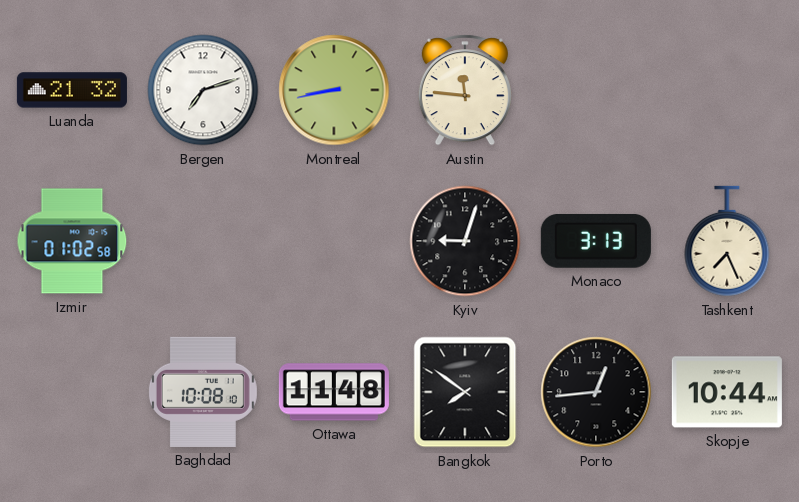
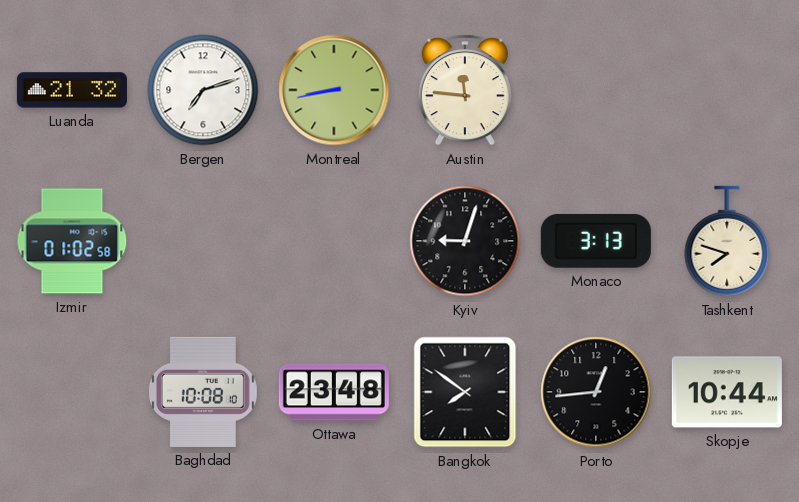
Tashkent: 7:26 -> 7:48
Ottawa: 11:48 -> 23:48
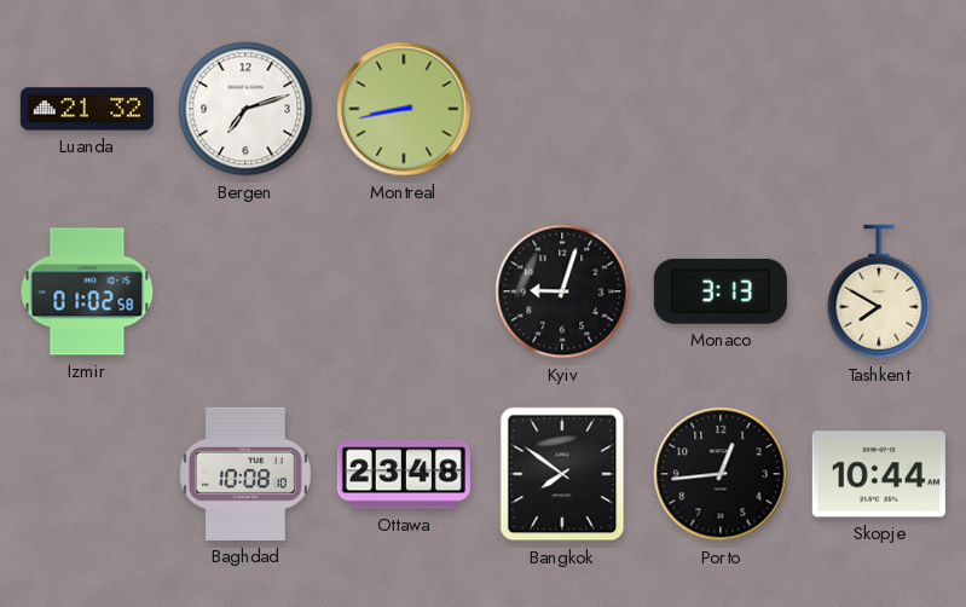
Austin: 11:46 -> none
Tashkent: 7:48 -> 7:50
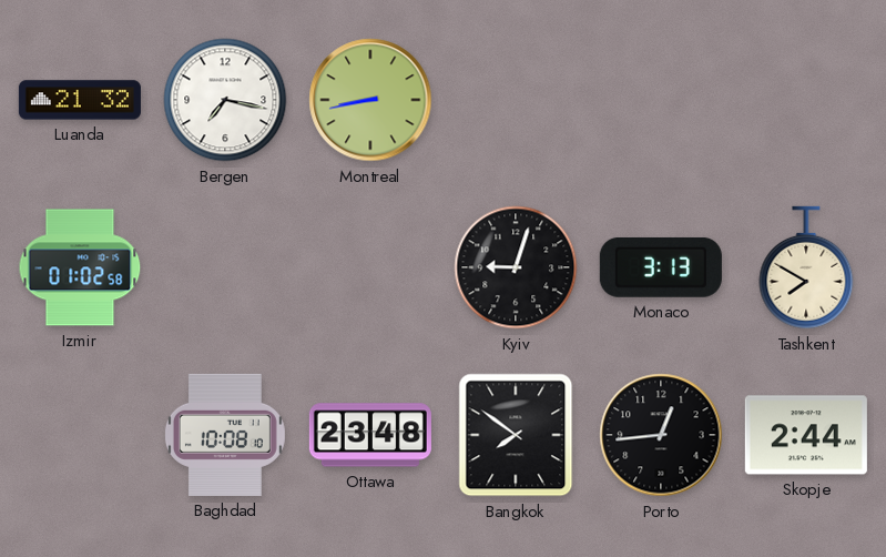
Bergen: 7:12 -> 7:17
Skopje: 10:44 -> 2:44
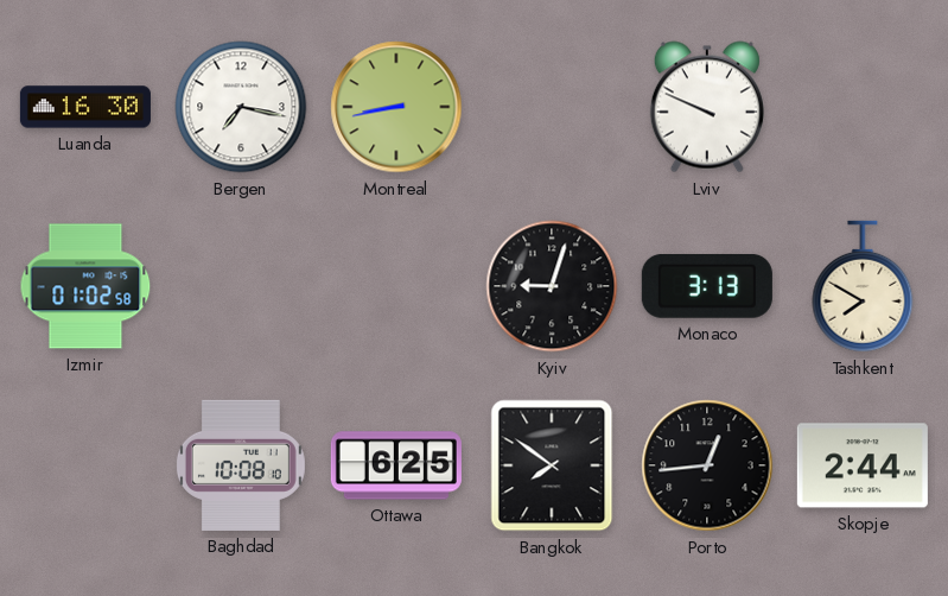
Luanda: 21:32 -> 16:30
Lviv: none -> 9:49
Ottawa: 23:48 -> 6:25
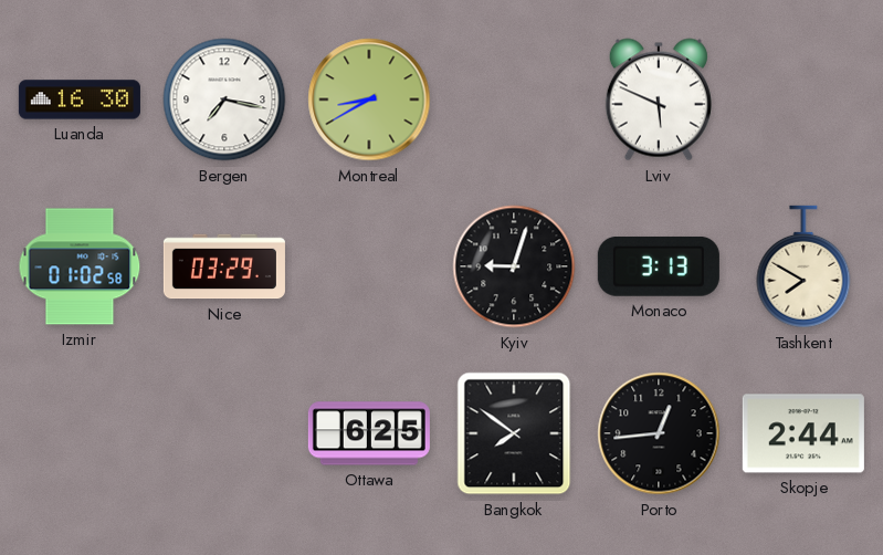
Montreal: 8:43 -> 8:40
Lviv: 9:49 -> 5:49
Nice: none -> 03:29
Baghdad: 10:08 -> none
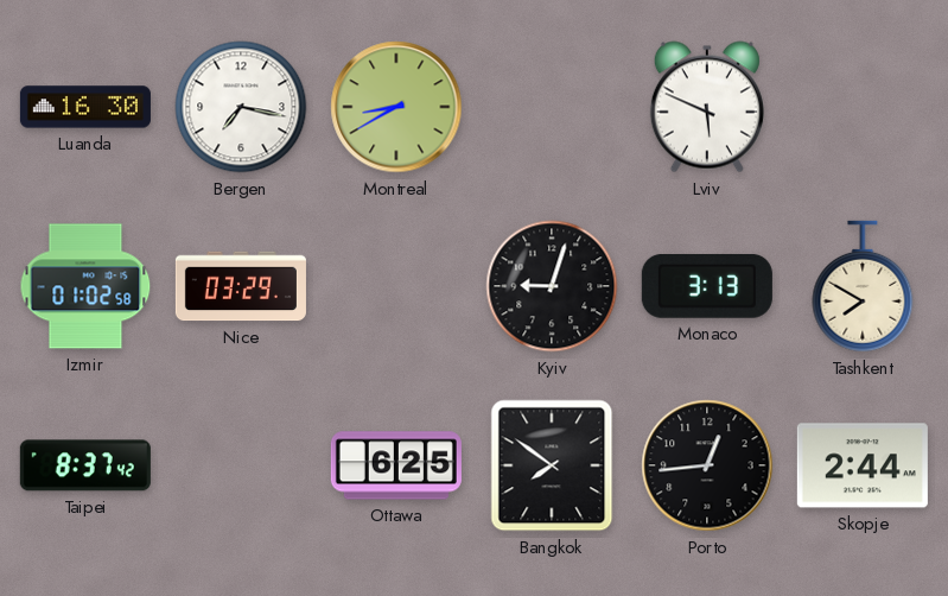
Taipei: none -> 8:37
